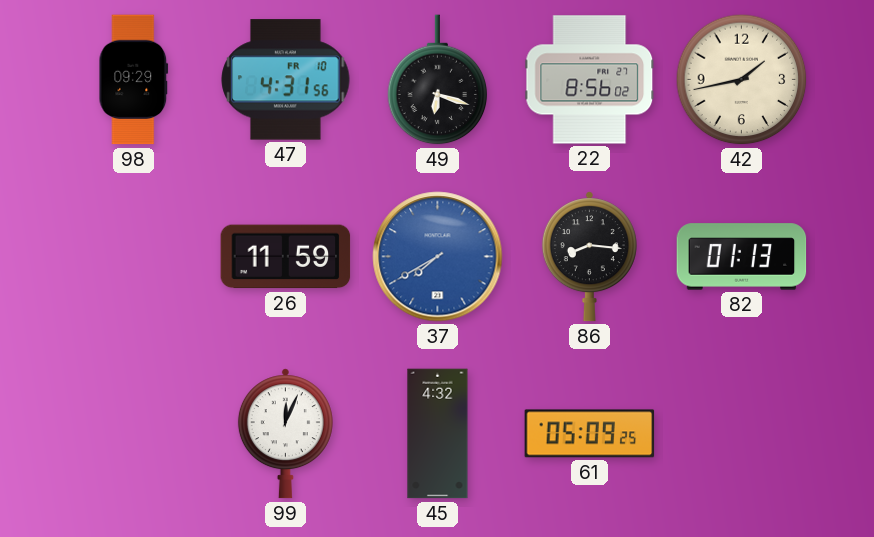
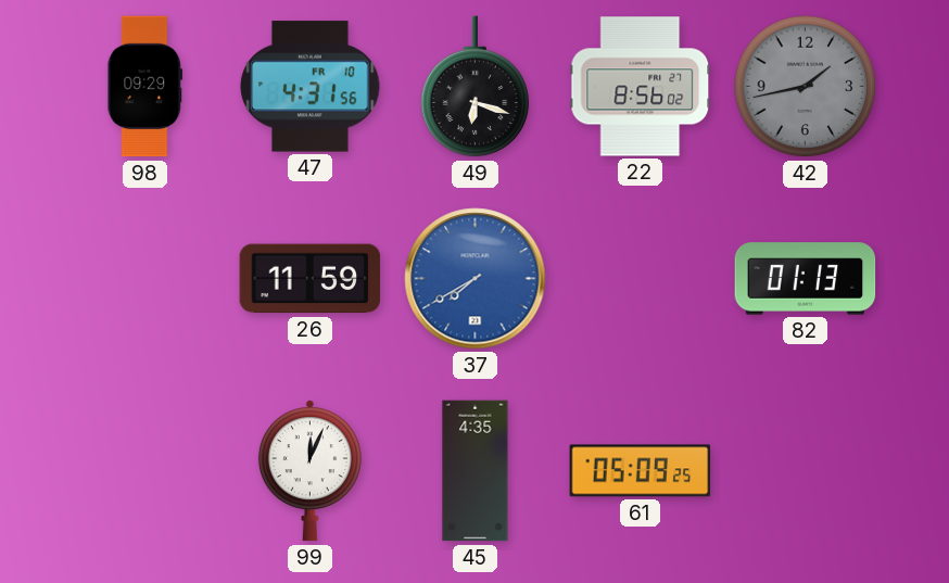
42 dial: cream -> grey
86: 8:16 -> none
45: 4:32 -> 4:35
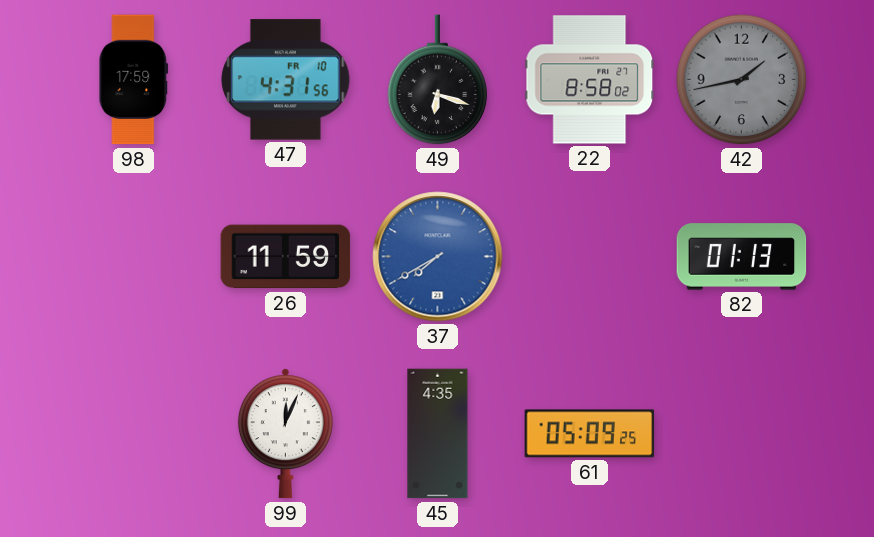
98: 09:29 -> 17:59
22: 8:56 -> 8:58
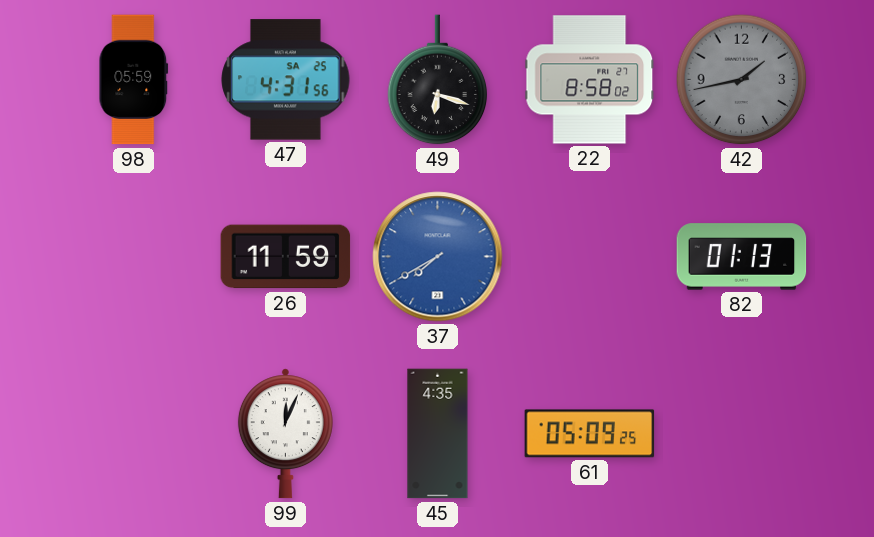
98: 17:59 -> 05:59
47 date: FR 10 -> SA 25
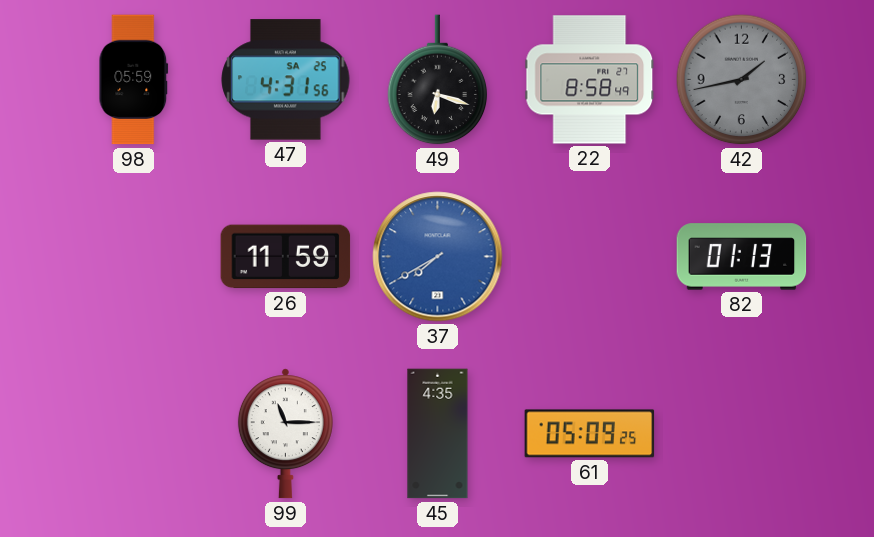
22: 8:58:02 -> 8:58:49
99: 12:04 -> 11:15
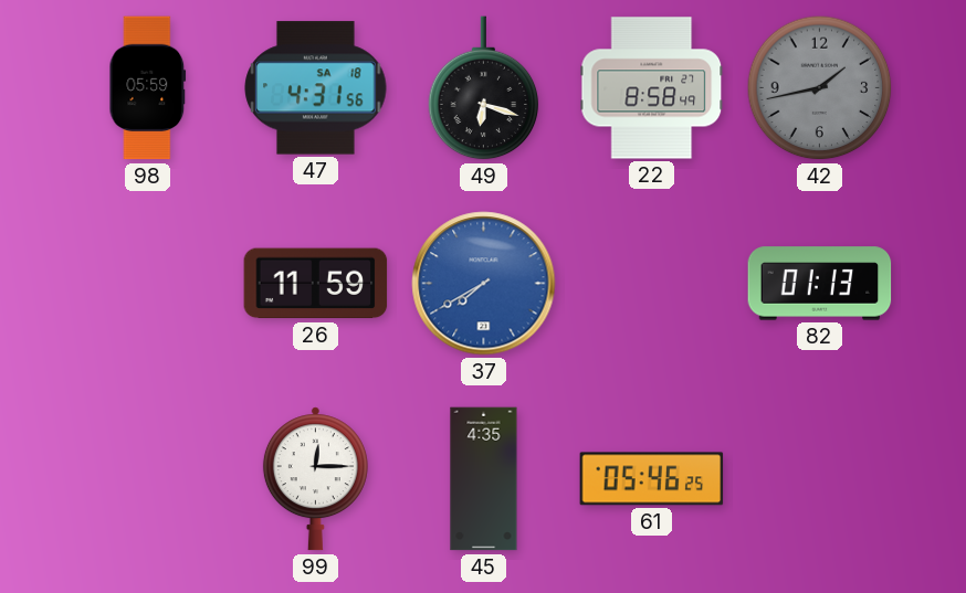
47 date: SA 25 -> SA 18
99: 11:15 -> 12:15
61: 05:09 -> 05:46
